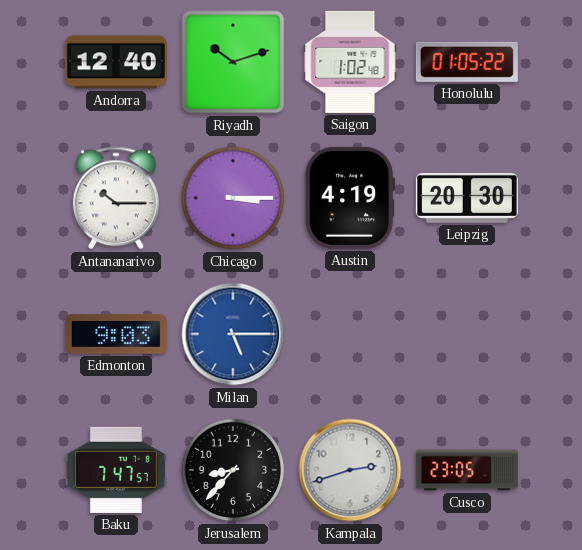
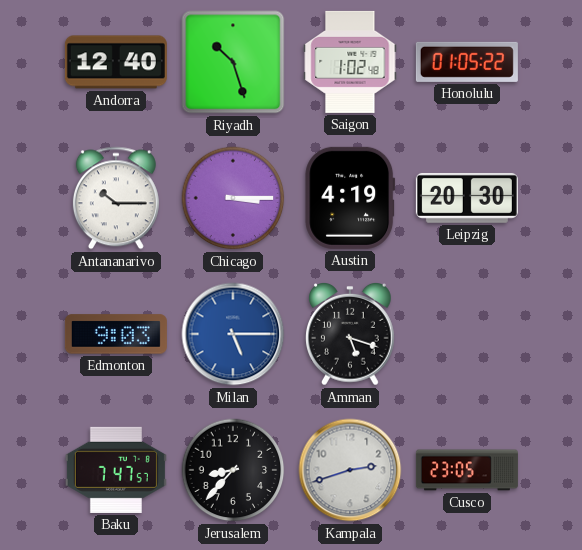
Riyadh: 10:12 -> 10:27
Amman: none -> 5:18
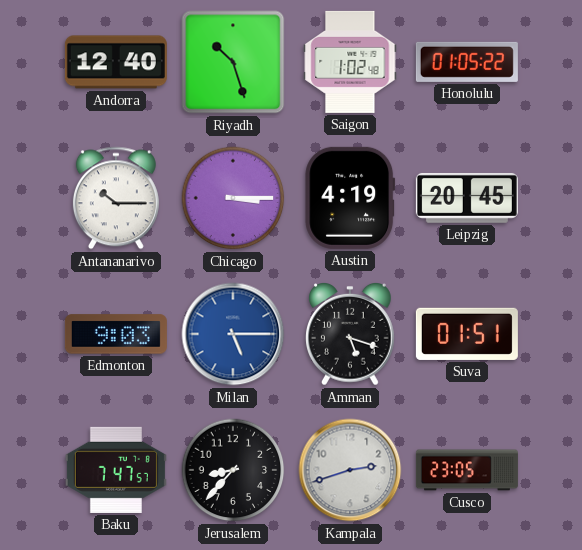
Leipzig: 20:30 -> 20:45
Suva: none -> 01:51
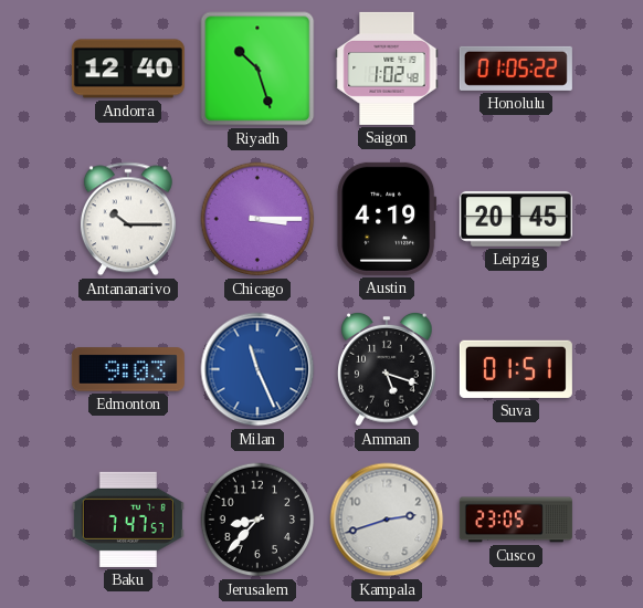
Milan: 5:15 -> 11:26
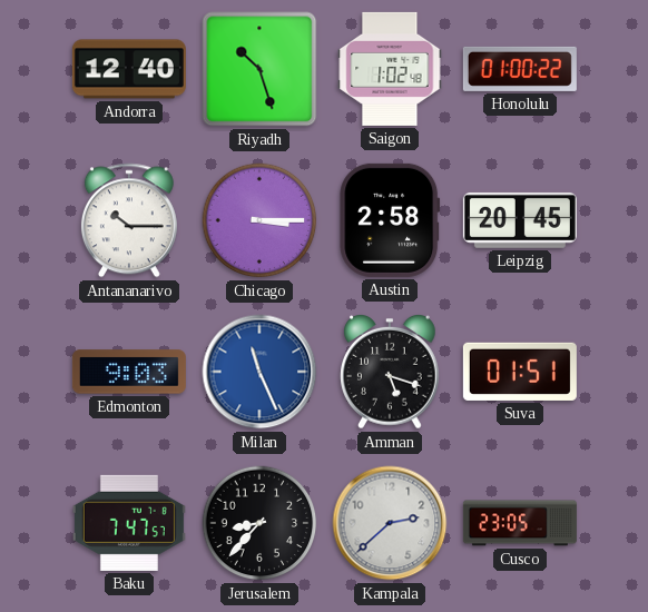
Honolulu: 01:05 -> 01:00
Austin: 4:19 -> 2:58
Kampala: 2:42 -> 2:38
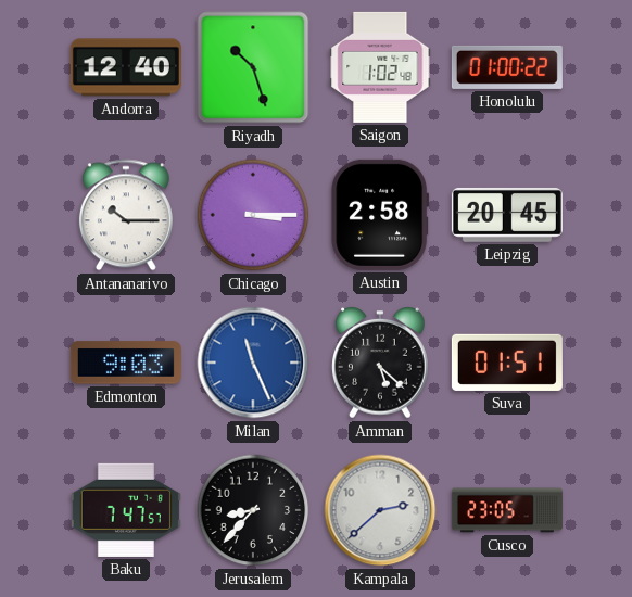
Amman: 5:18 -> 5:22
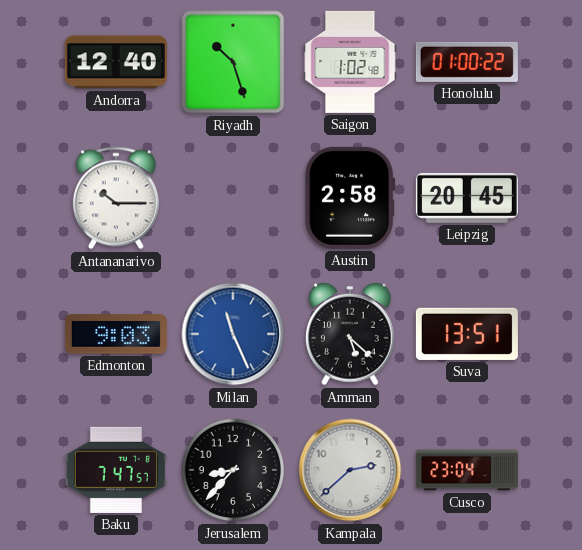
Chicago: 3:15 -> none
Suva: 01:51 -> 13:51
Cusco: 23:05 -> 23:04
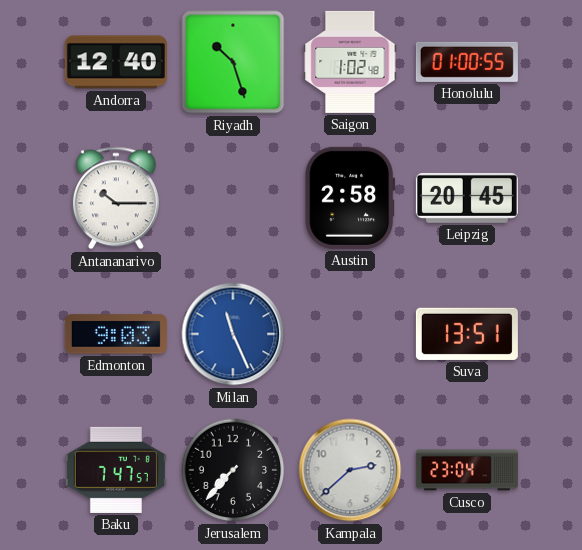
Honolulu: 01:00:22 -> 01:00:55
Amman: 5:22 -> none
Jerusalem: 8:37 -> 7:37
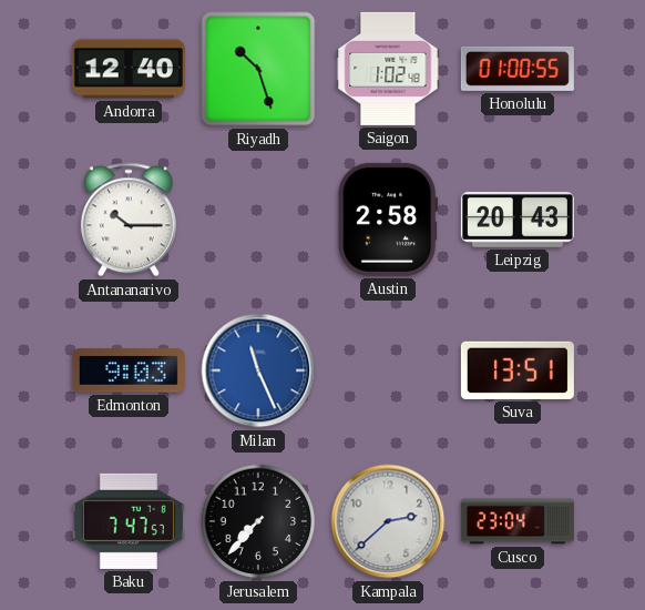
Leipzig: 20:45 -> 20:43
